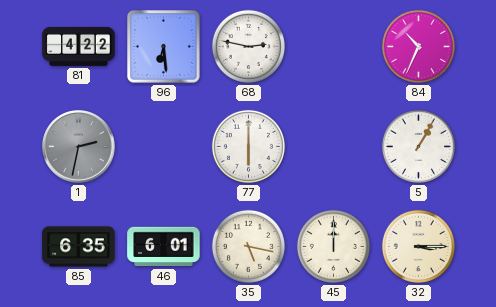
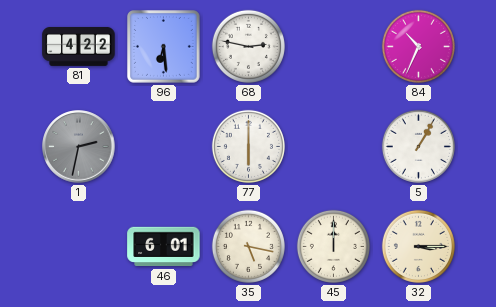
85: 6:35 -> none
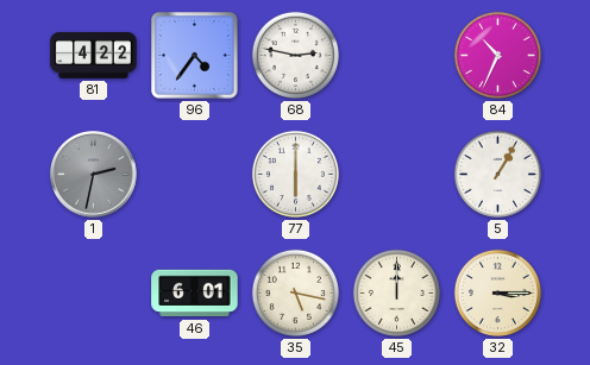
96: 6:29 -> 4:36
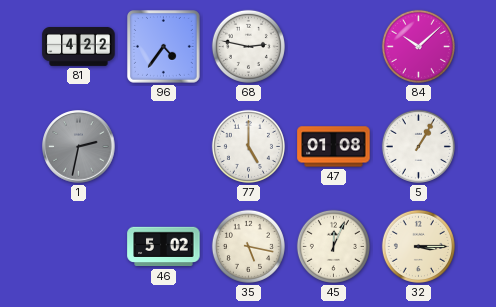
84: 10:34 -> 10:08
77: 6:00 -> 5:00
47: none -> 01:08
46: 6:01 -> 5:02
45: 12:00 -> 12:04
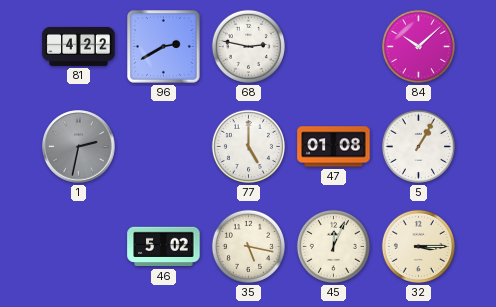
96: 4:36 -> 2:40
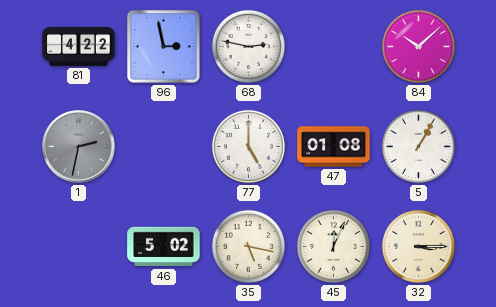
96: 2:40 -> 2:58
